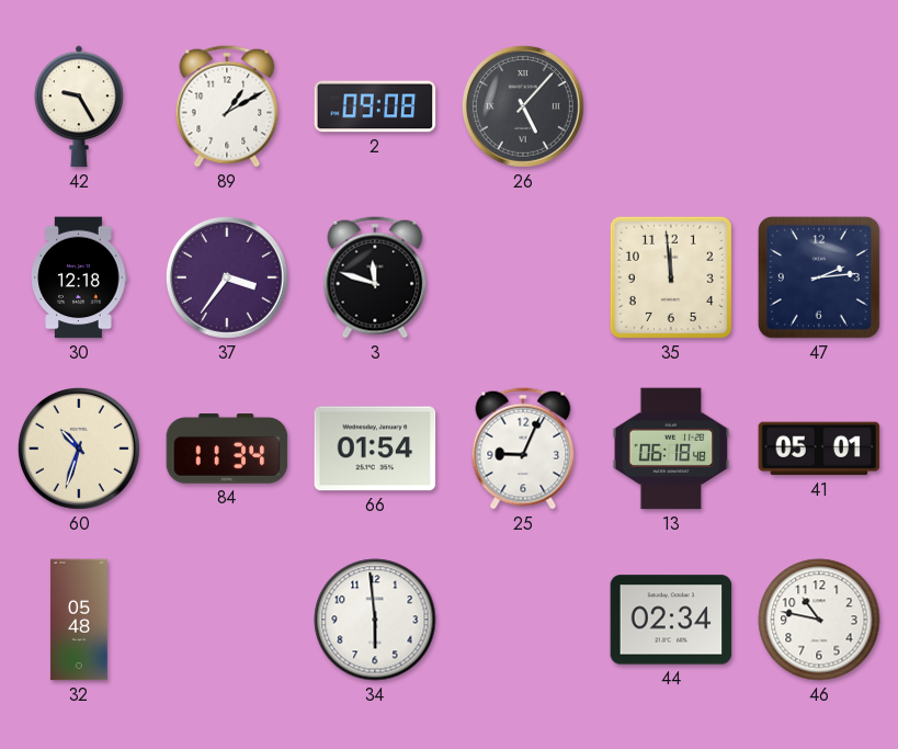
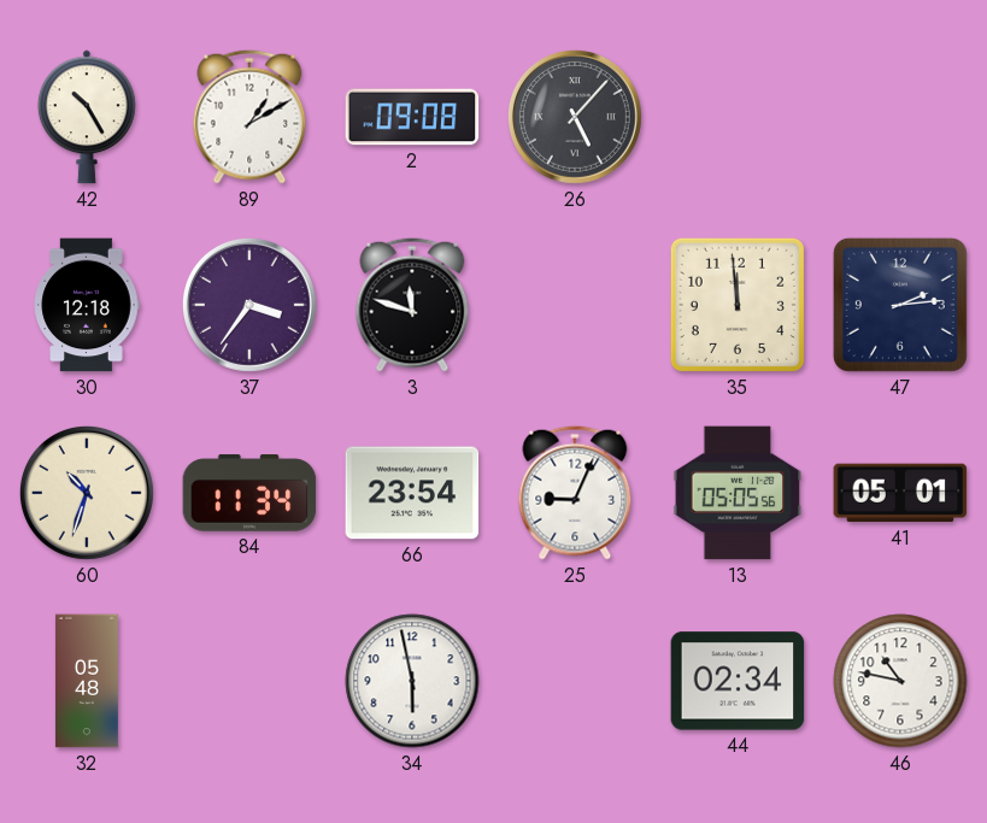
42: 9:25 -> 10:25
66: 01:54 -> 23:54
13: 06:18 -> 05:05
34: 5:59 -> 5:58
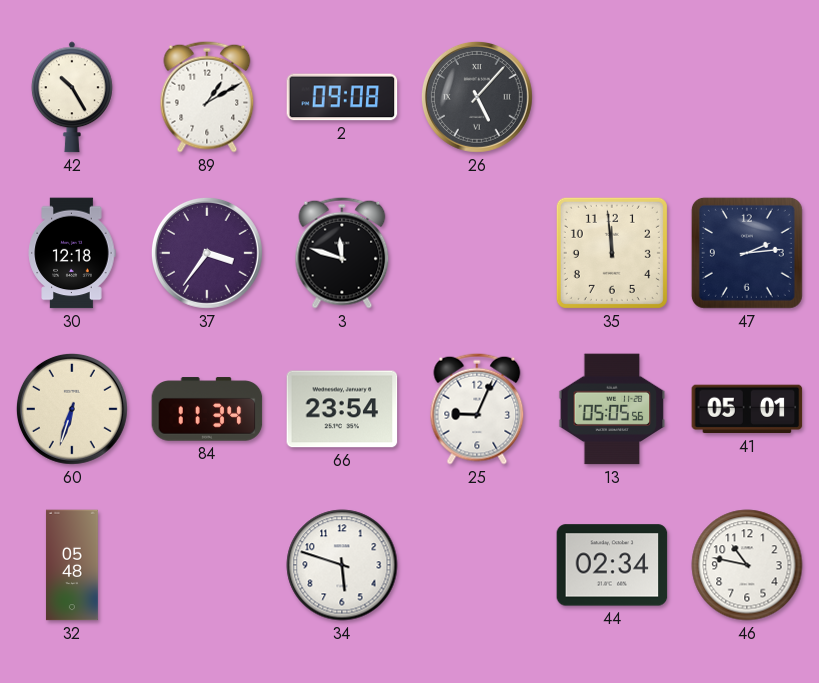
60: 10:33 -> 6:33
34: 5:58 -> 5:48
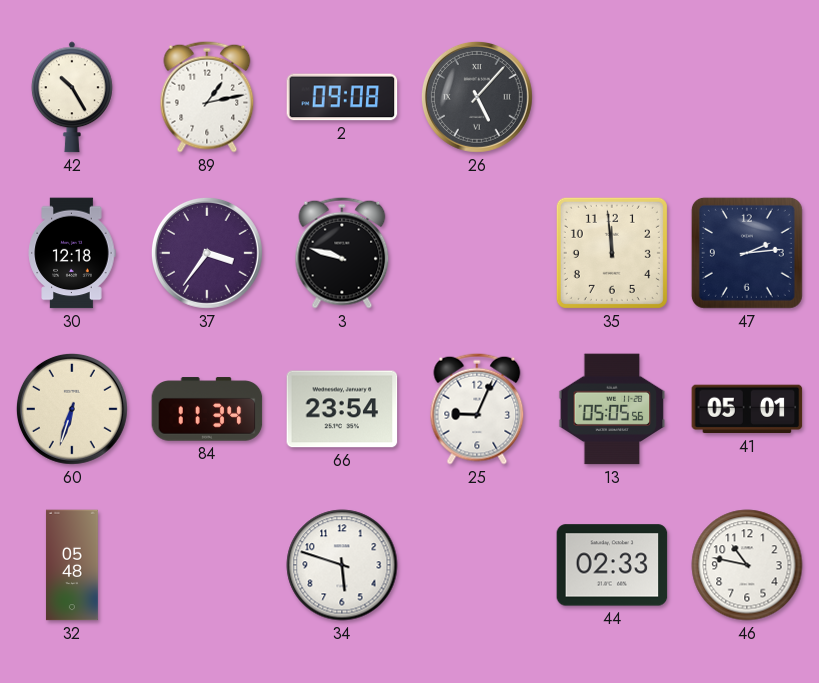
89: 1:10 -> 1:13
3: 11:48 -> 9:48
44: 02:34 -> 02:33
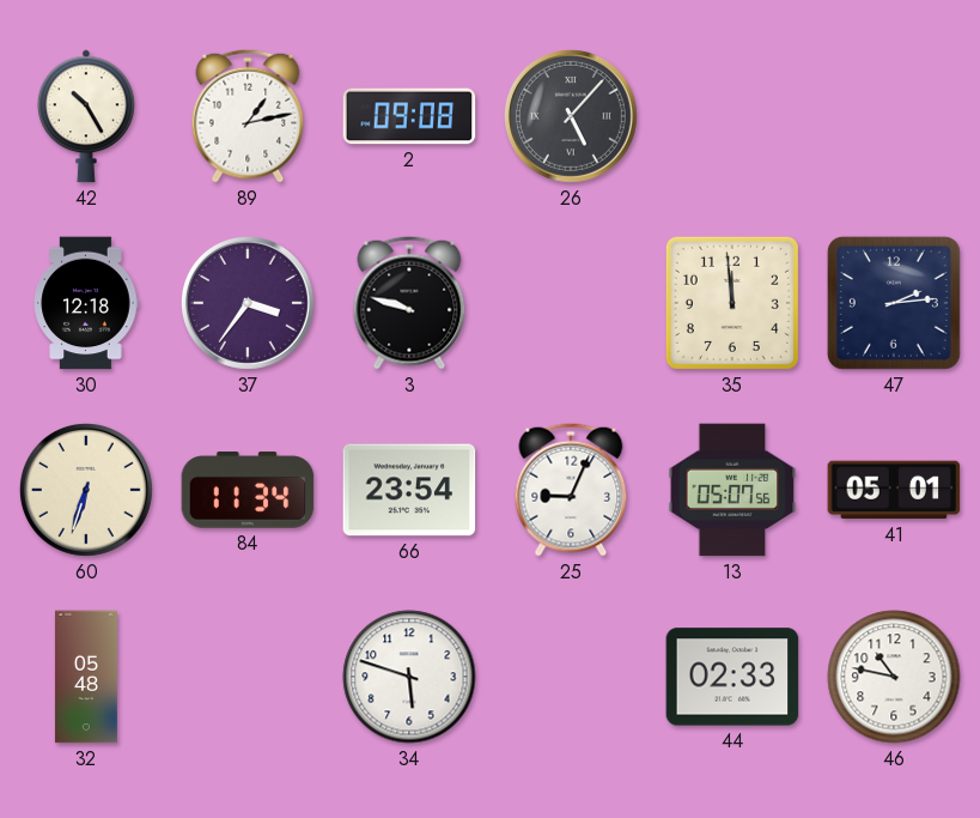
13: 05:05 -> 05:07
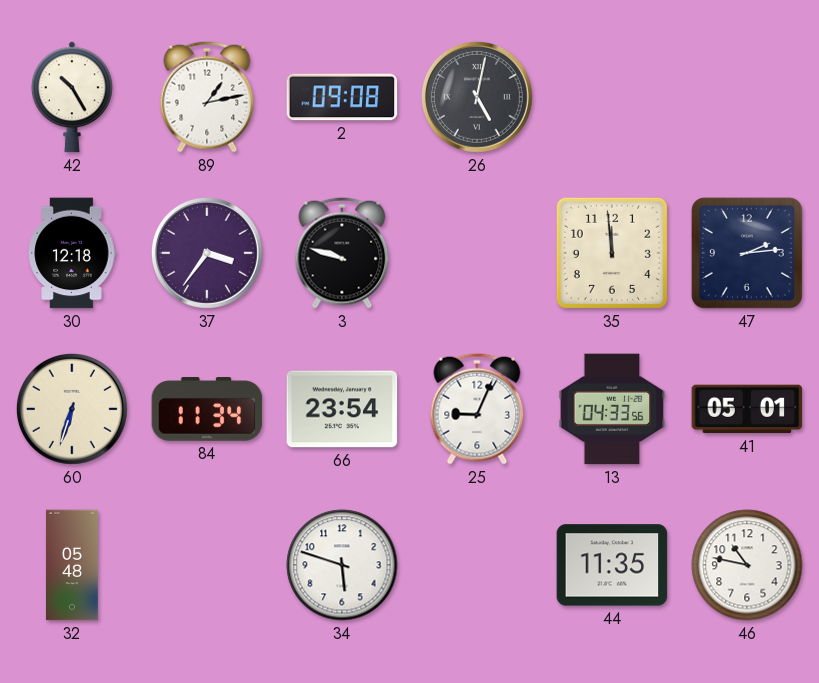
26: 5:07 -> 5:02
13: 05:07 -> 04:33
44: 02:33 -> 11:35
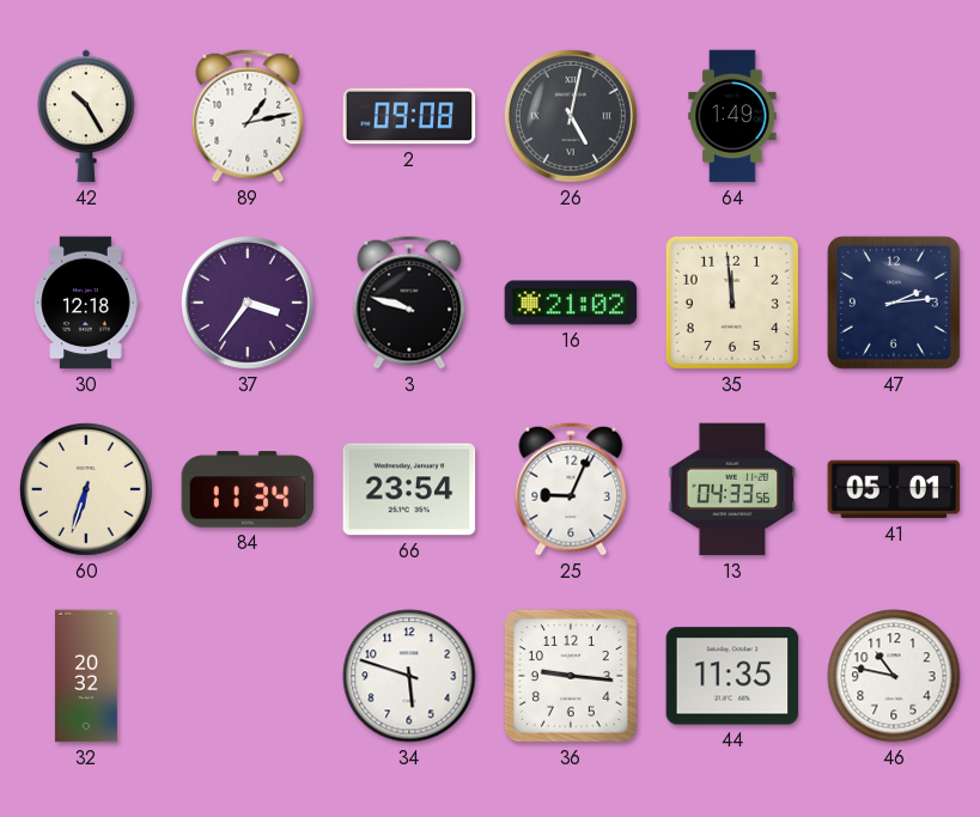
64: none -> 1:49
16: none -> 21:02
32: 05:48 -> 20:32
36: none -> 9:16
